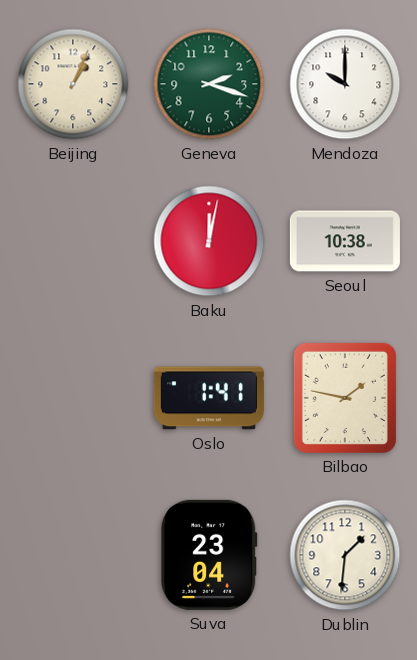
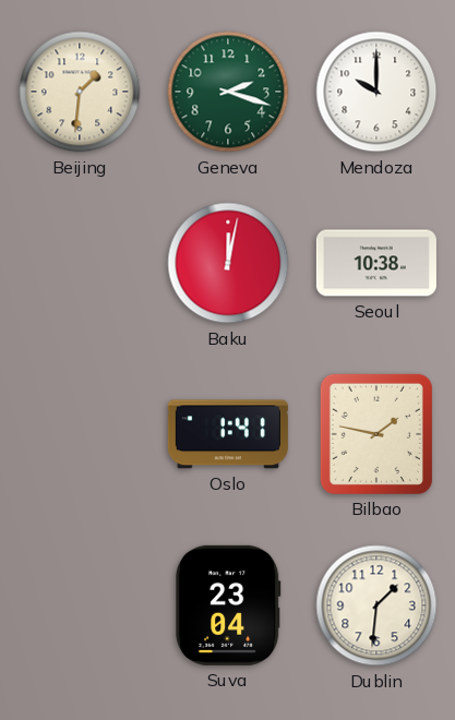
Beijing: 1:04 -> 1:31
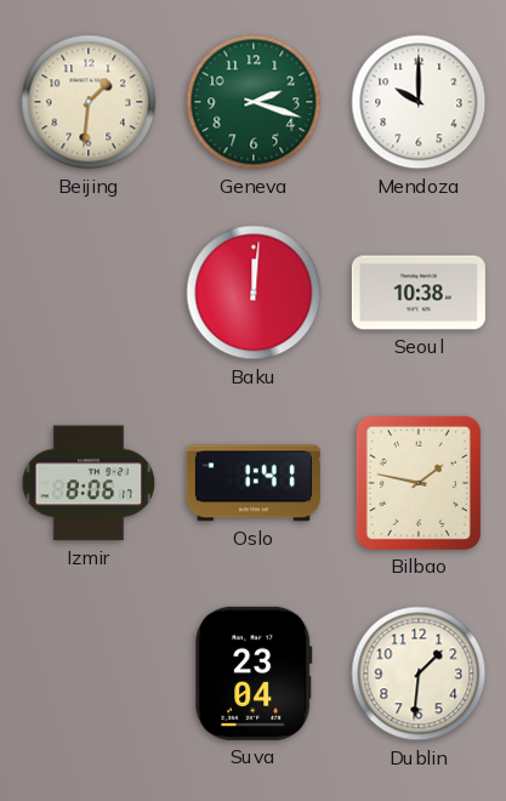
Baku: 12:02 -> 12:01
Izmir: none -> 8:06
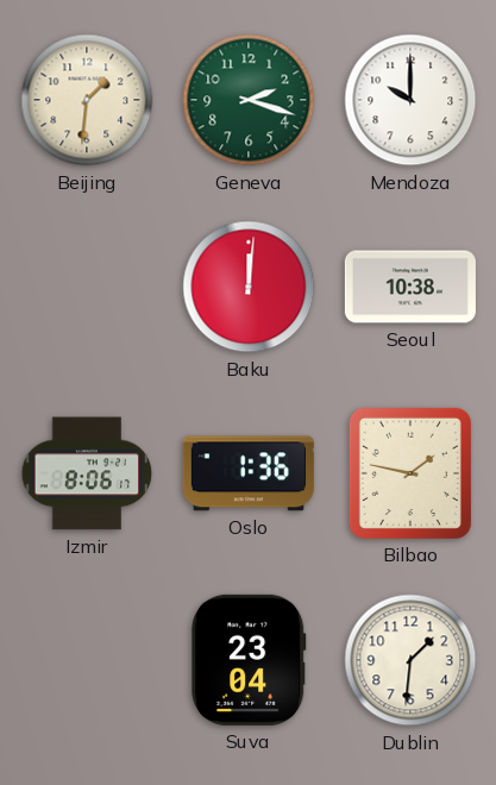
Oslo: 1:41 -> 1:36
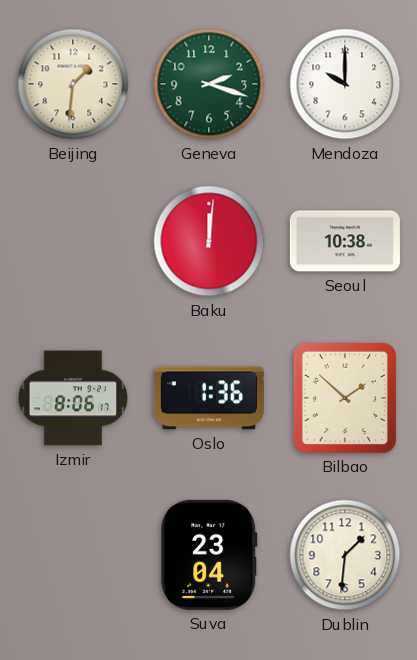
Bilbao: 1:47 -> 1:52
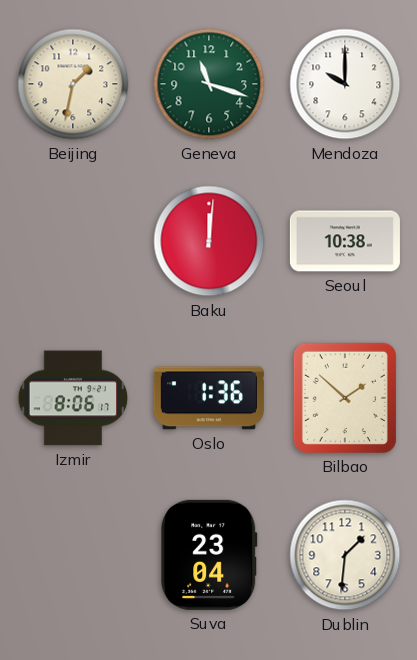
Beijing: 1:31 -> 1:32
Geneva: 2:18 -> 11:18
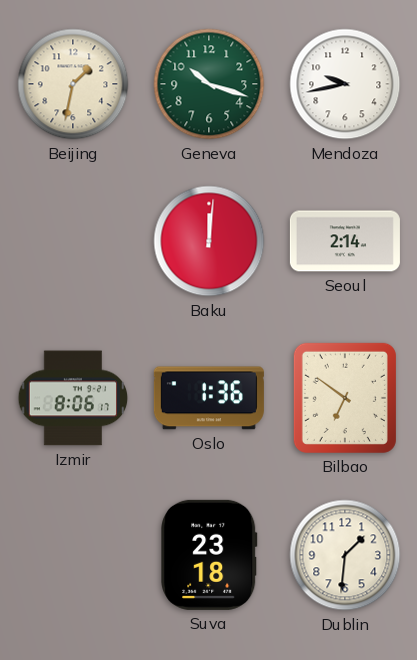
Geneva: 11:18 -> 10:18
Mendoza: 10:00 -> 9:43
Seoul: 10:38 -> 2:14
Bilbao: 1:52 -> 6:51
Suva: 23:04 -> 23:18
